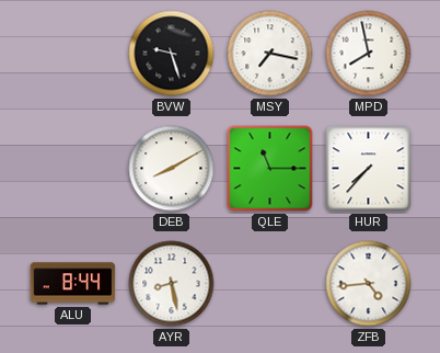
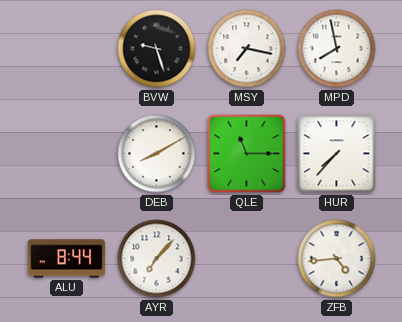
AYR: 8:28 -> 7:07
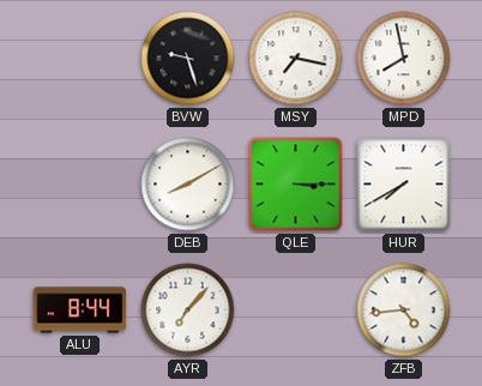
QLE: 11:15 -> 3:15
HUR: 7:37 -> 7:40
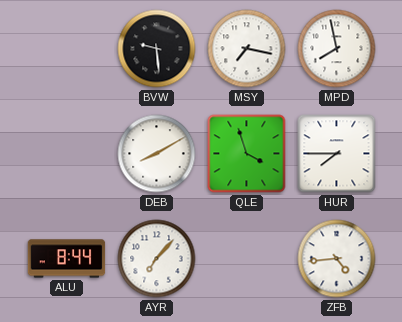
BVW: 9:27 -> 9:29
QLE: 3:15 -> 3:57
HUR: 7:40 -> 7:45
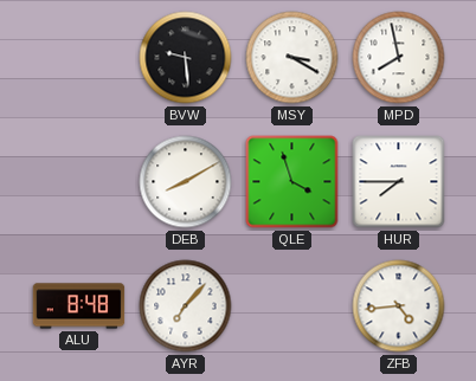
MSY: 7:17 -> 3:20
ALU: 8:44 -> 8:48
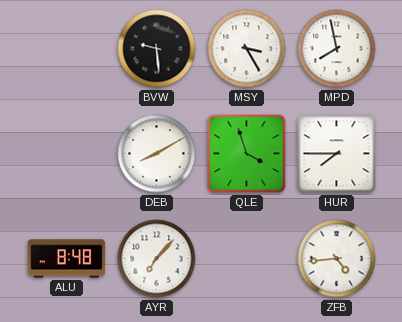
MSY: 3:20 -> 3:25
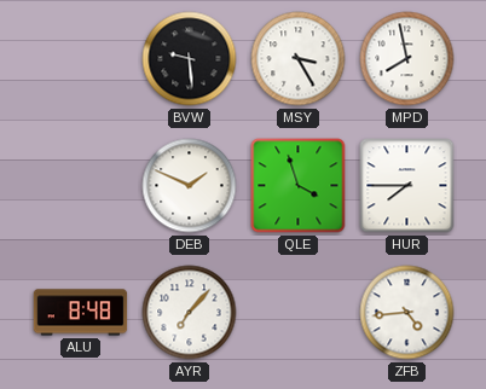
DEB: 8:10 -> 1:49
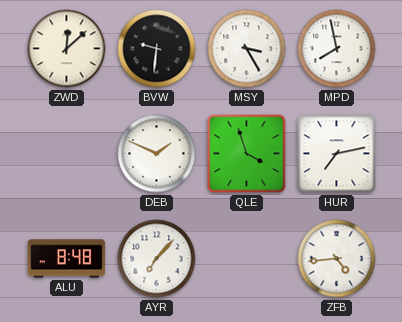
ZWD: none -> 12:08
BVW: 9:29 -> 9:31
HUR: 7:45 -> 7:13
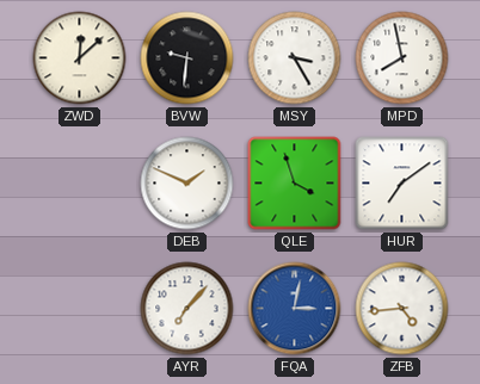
HUR: 7:13 -> 7:09
ALU: 8:48 -> none
FQA: none -> 3:02
